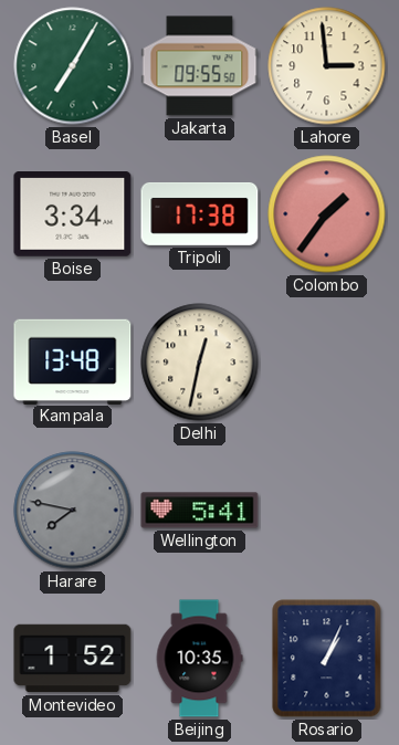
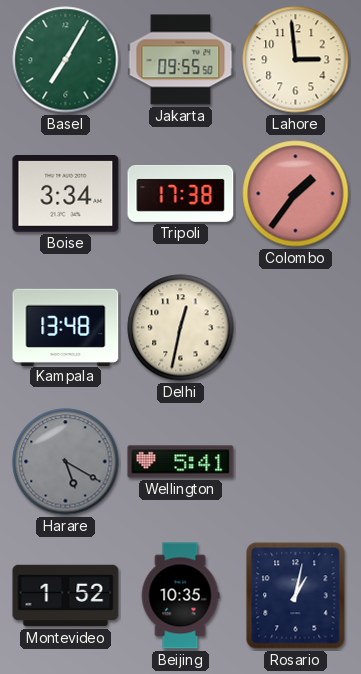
Harare: 7:47 -> 5:20
Rosario: 1:04 -> 1:02
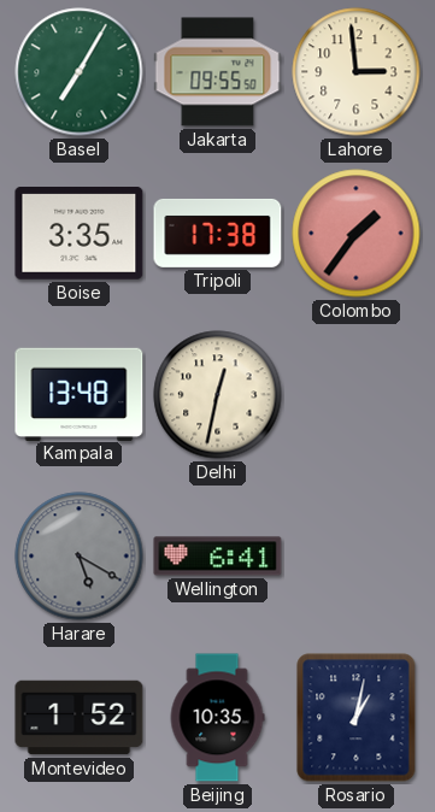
Boise: 3:34 -> 3:35
Wellington: 5:41 -> 6:41
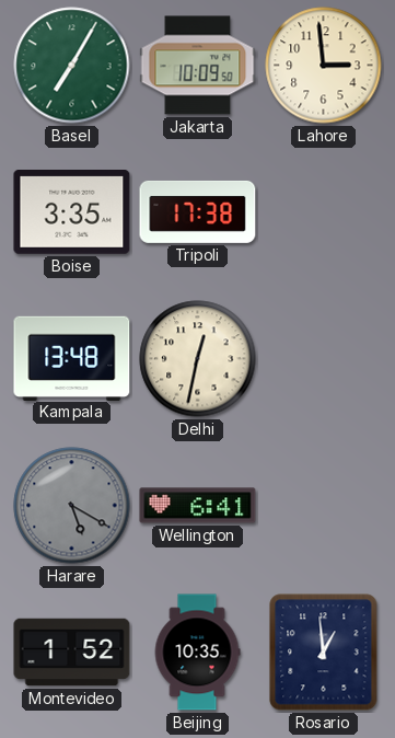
Jakarta: 09:55 -> 10:09
Colombo: 1:36 -> none
Rosario: 1:02 -> 12:59
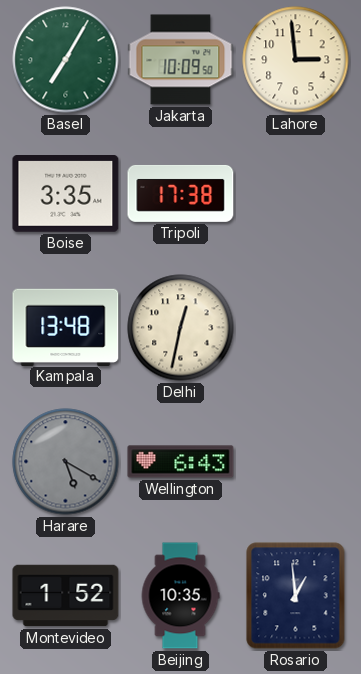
Wellington: 6:41 -> 6:43
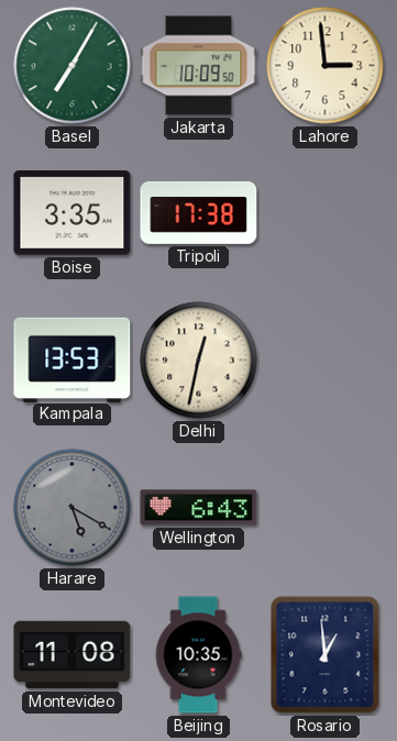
Kampala: 13:48 -> 13:53
Montevideo: 1:52 -> 11:08
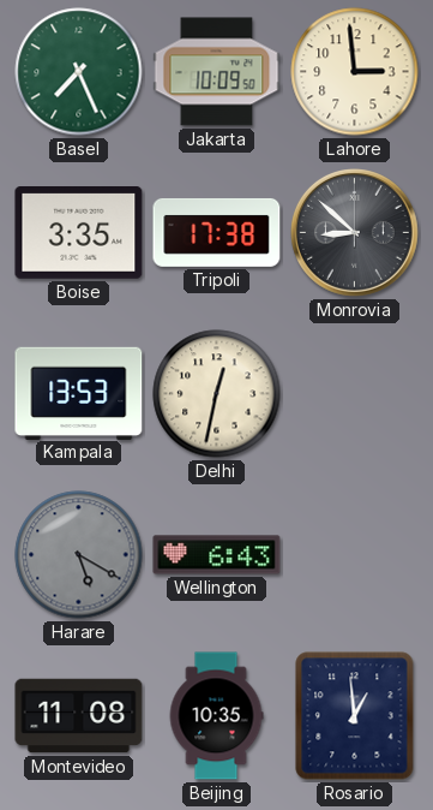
Basel: 7:05 -> 7:26
Monrovia: none -> 8:52
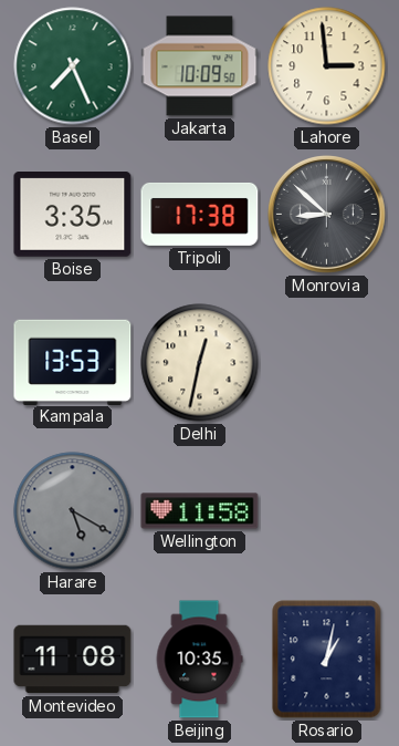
Wellington: 6:43 -> 11:58
Rosario: 12:59 -> 1:02
